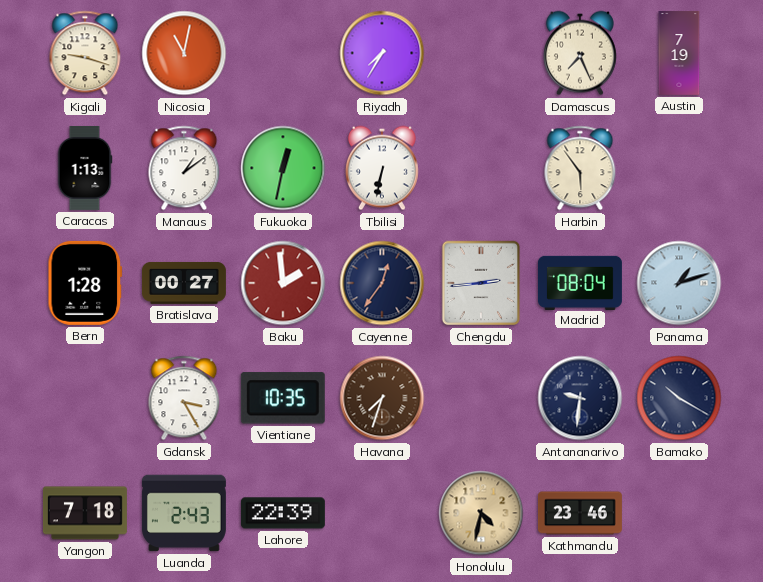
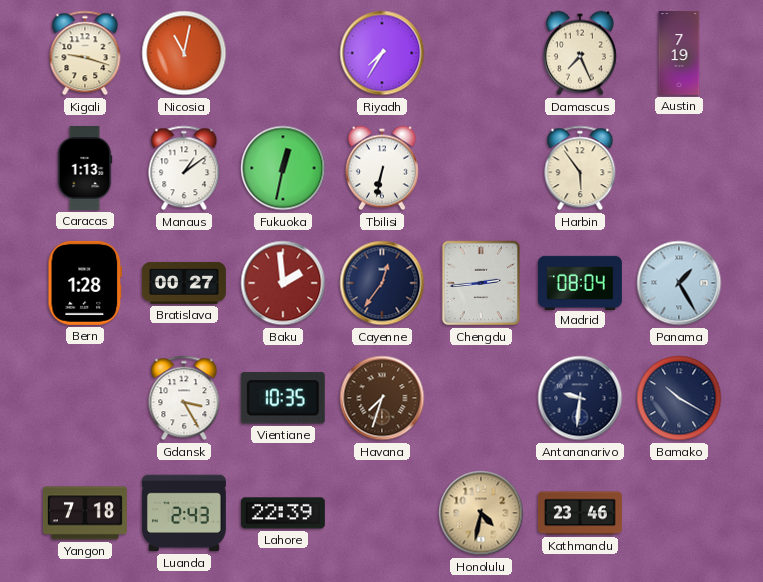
Panama: 1:12 -> 1:25
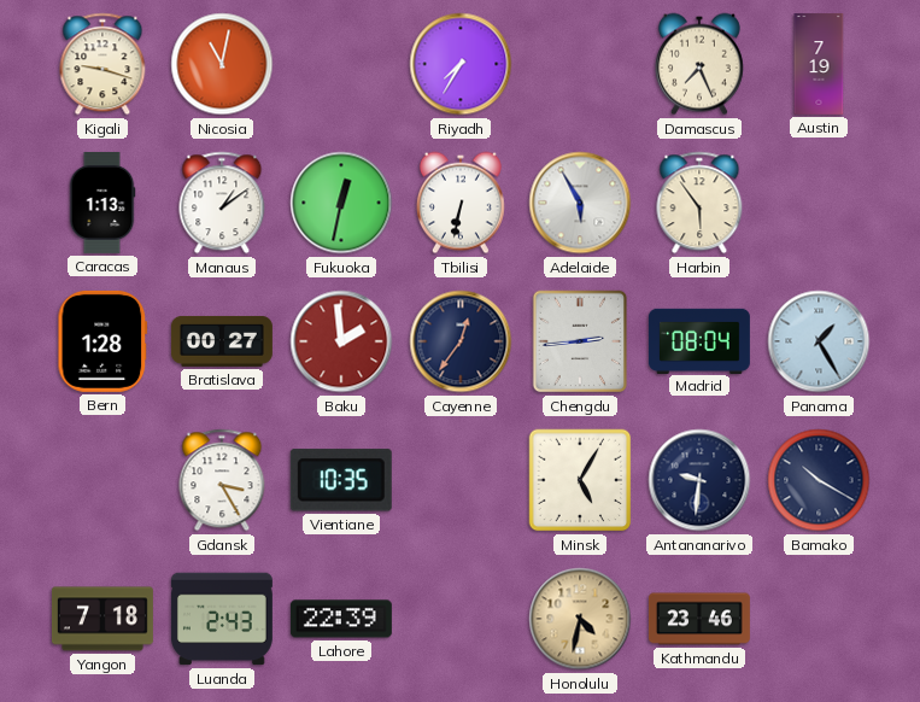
Adelaide: none -> 5:55
Havana: 7:33 -> none
Minsk: none -> 5:05
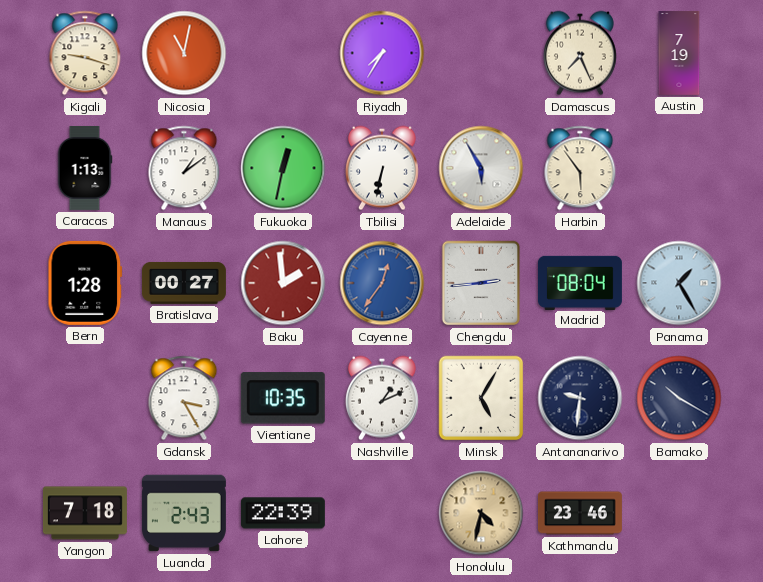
Cayenne dial: navy -> blue
Nashville: none -> 1:11
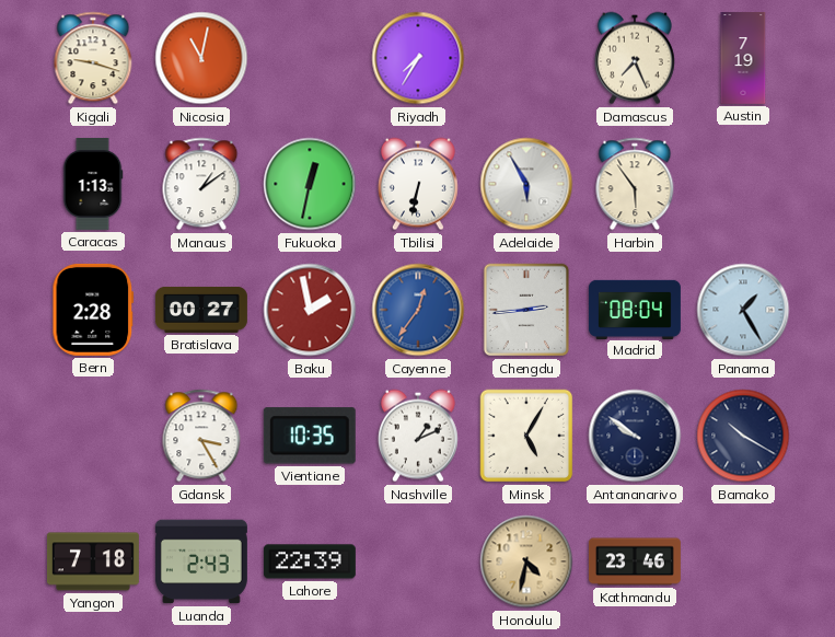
Bern: 1:28 -> 2:28
Baku: 1:59 -> 1:58
Antananarivo: 9:31 -> 9:51
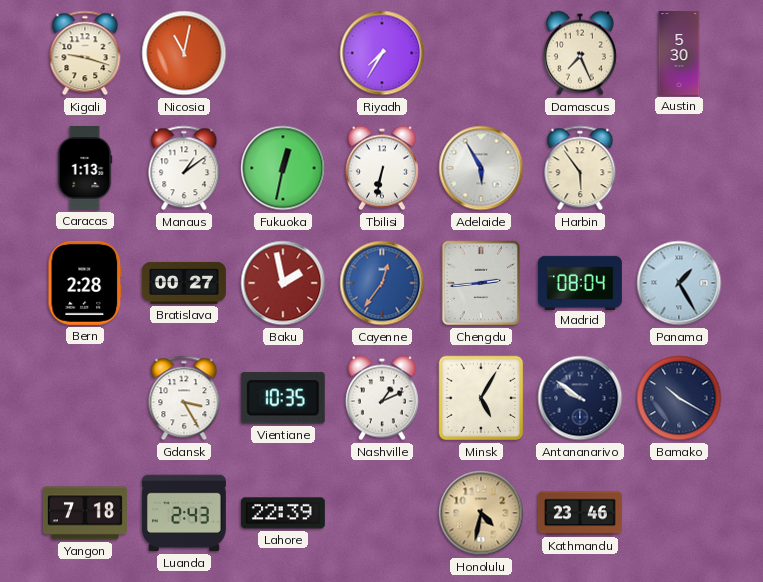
Austin: 7:19 -> 5:30
